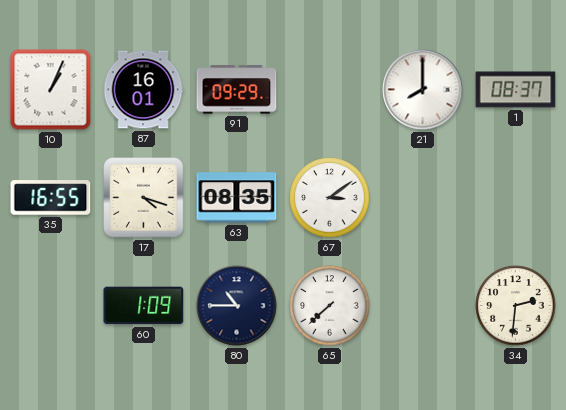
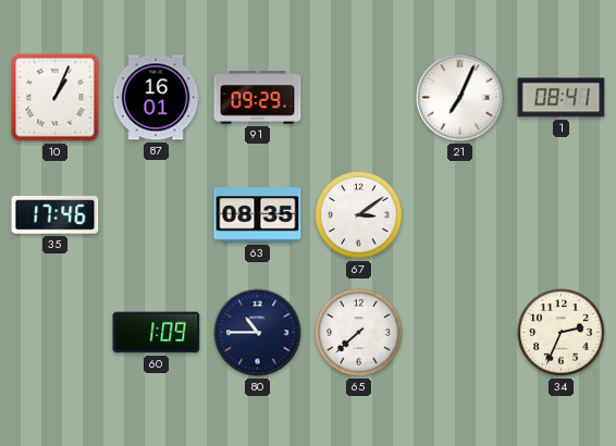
21: 8:00 -> 7:04
1: 08:37 -> 08:41
35: 16:55 -> 17:46
17: 4:18 -> none
34: 2:31 -> 2:34
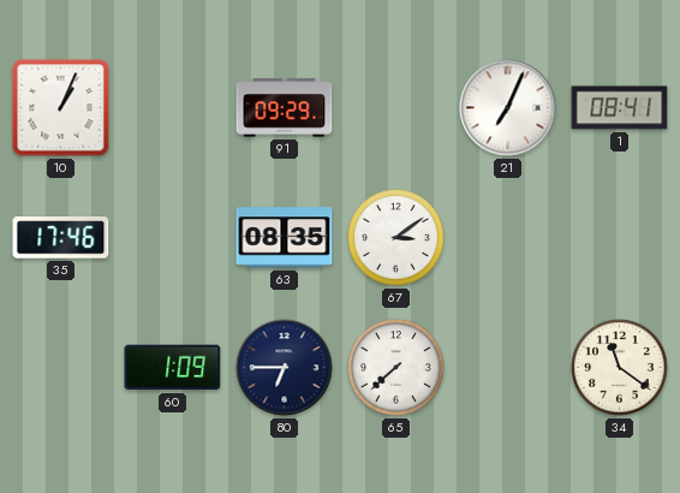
87: 16:01 -> none
80: 10:45 -> 6:45
34: 2:34 -> 11:21
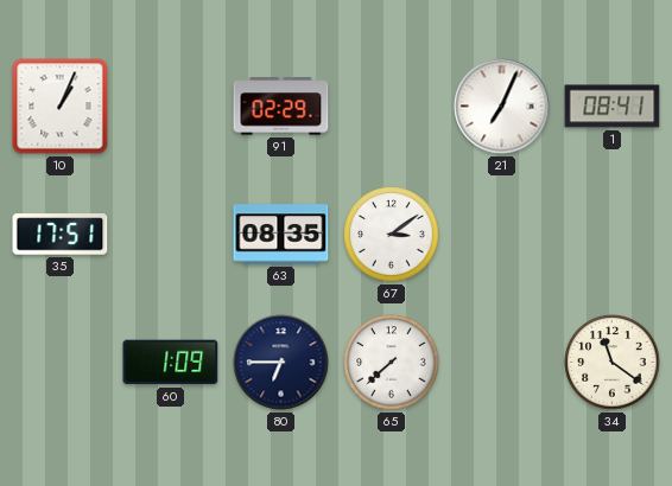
91: 09:29 -> 02:29
35: 17:46 -> 17:51
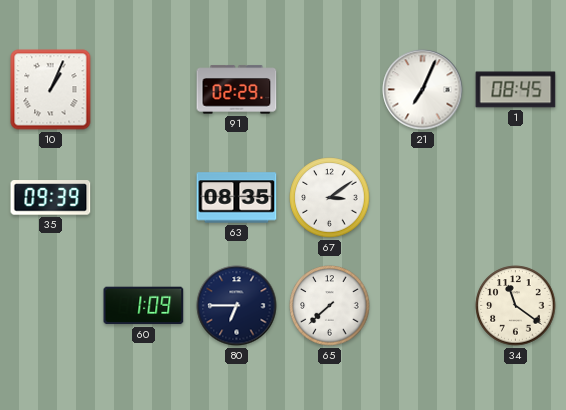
1: 08:41 -> 08:45
35: 17:51 -> 09:39
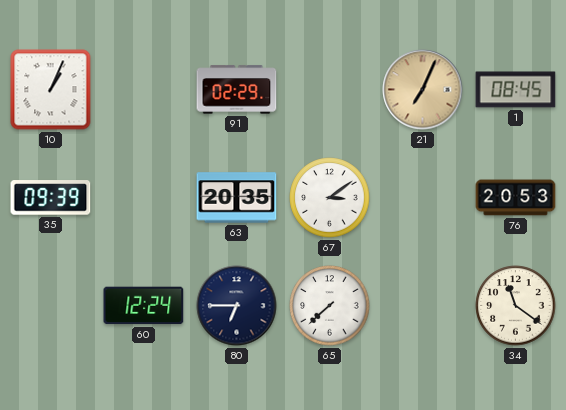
21 dial: white -> champagne
63: 08:35 -> 20:35
76: none -> 20:53
60: 1:09 -> 12:24
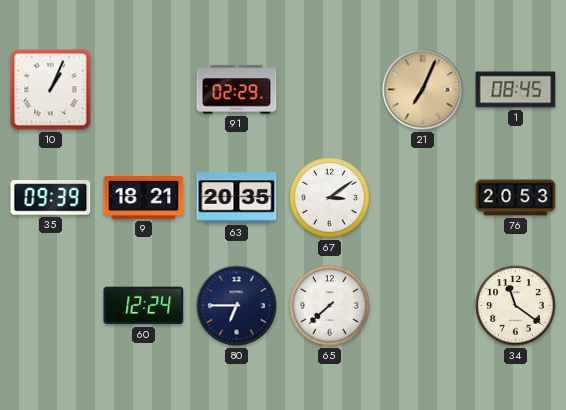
9: none -> 18:21
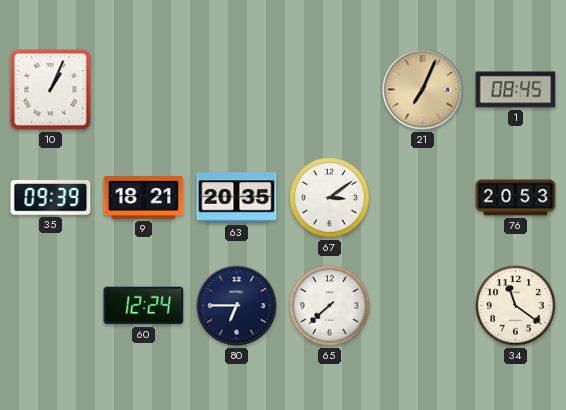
91: 02:29 -> none
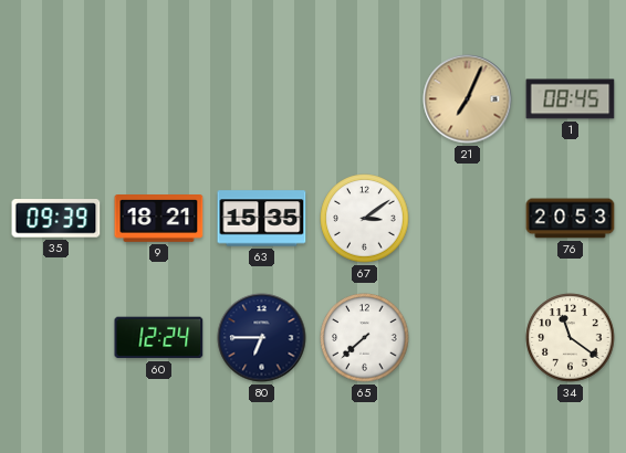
10: 1:04 -> none
63: 20:35 -> 15:35
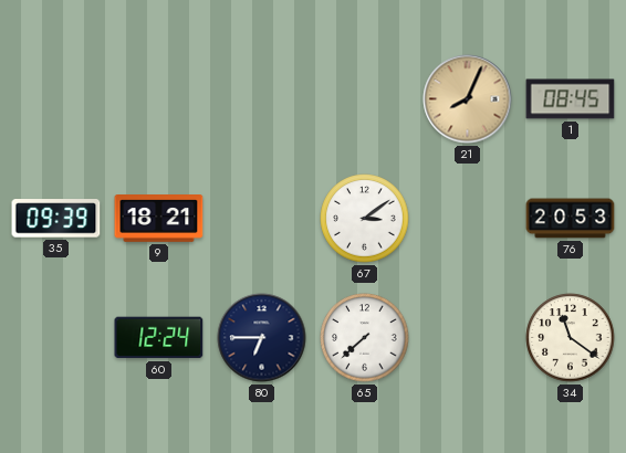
21: 7:04 -> 8:04
63: 15:35 -> none
